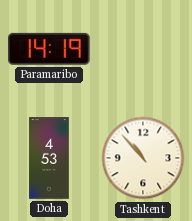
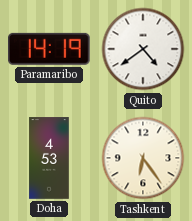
Quito: none -> 4:39
Tashkent: 10:53 -> 6:24
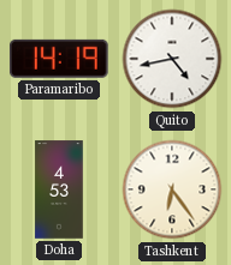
Quito: 4:39 -> 4:43
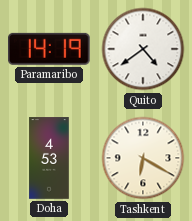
Quito: 4:43 -> 4:39
Tashkent: 6:24 -> 6:20
